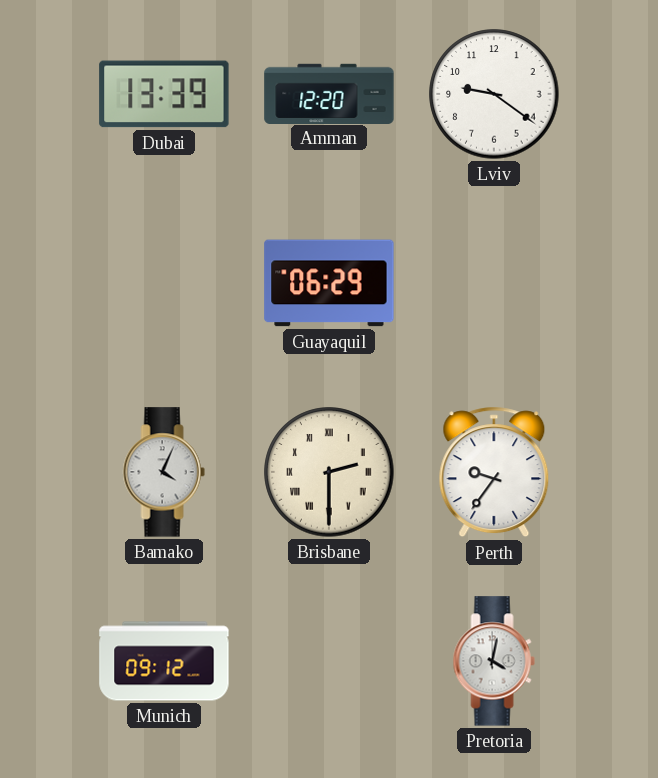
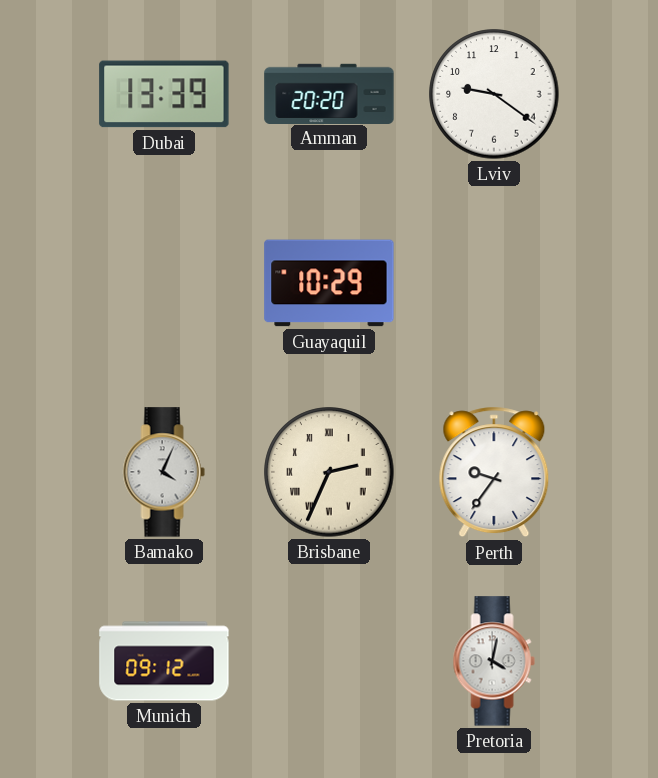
Amman: 12:20 -> 20:20
Guayaquil: 06:29 -> 10:29
Brisbane: 2:30 -> 2:34
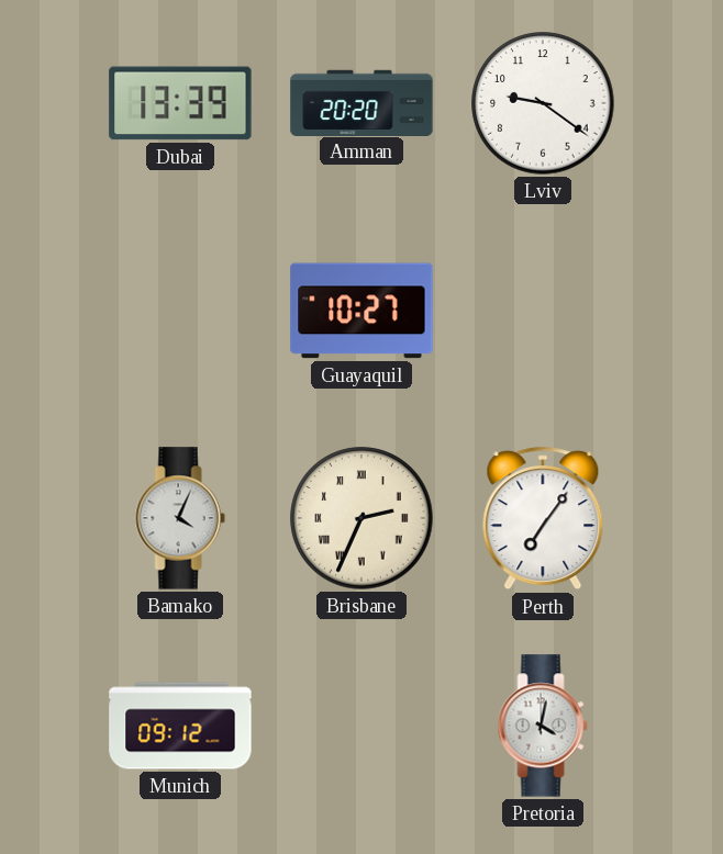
Guayaquil: 10:29 -> 10:27
Perth: 9:36 -> 7:06
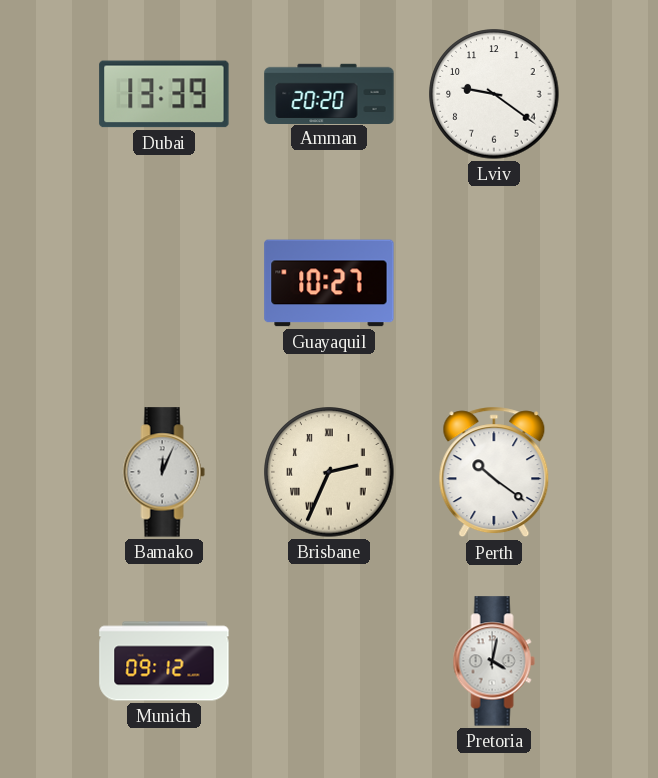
Bamako: 4:04 -> 12:04
Perth: 7:06 -> 10:21
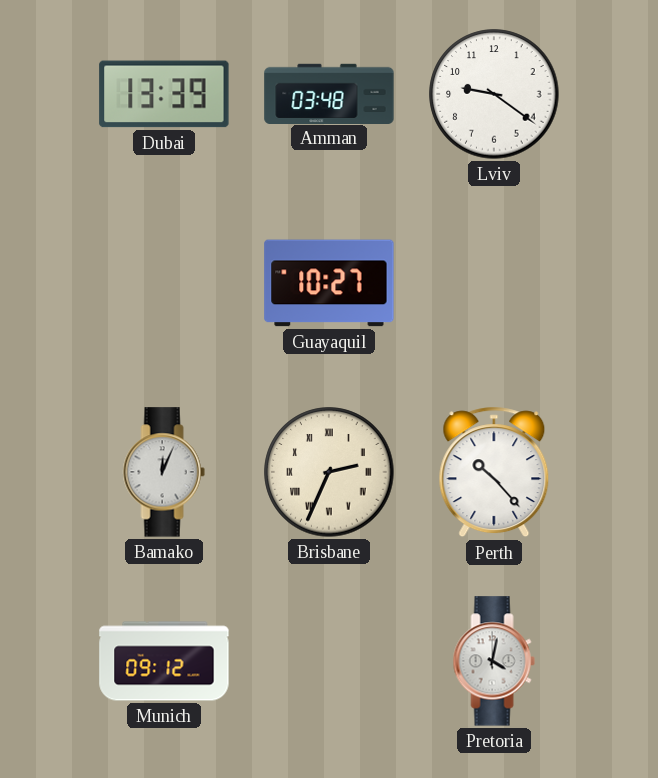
Amman: 20:20 -> 03:48
Perth: 10:21 -> 10:23
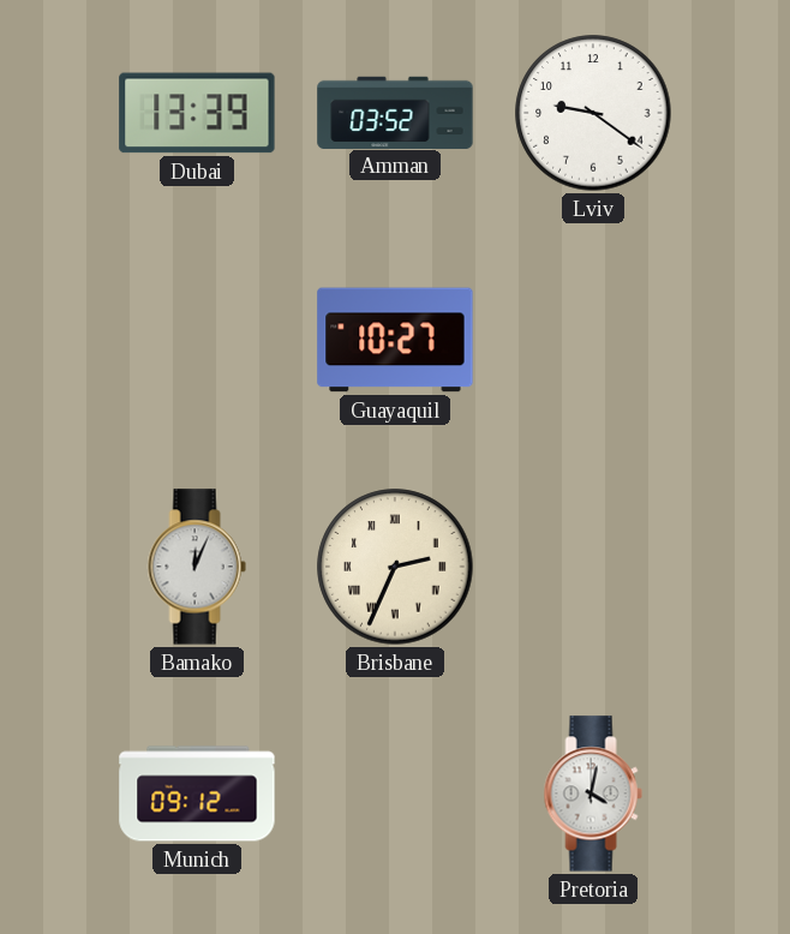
Amman: 03:48 -> 03:52
Perth: 10:23 -> none
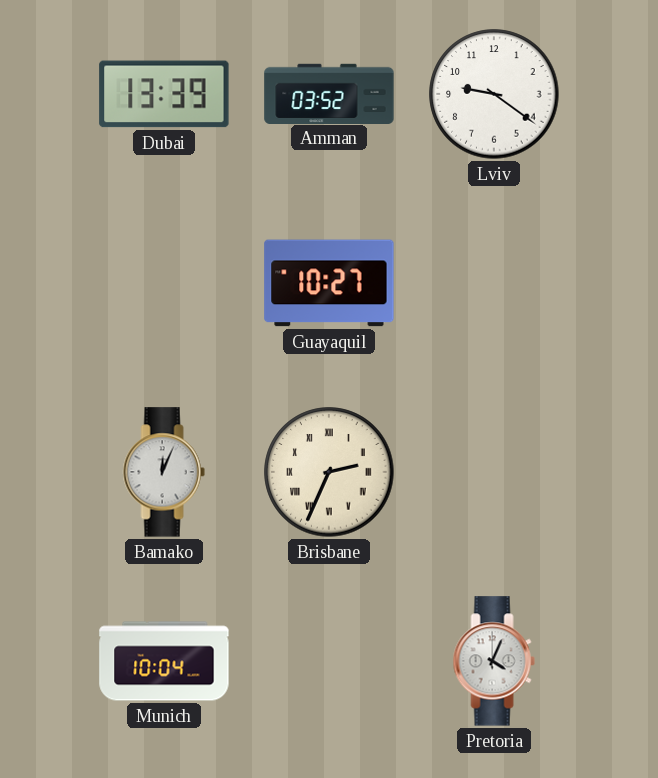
Munich: 09:12 -> 10:04
Pretoria: 4:02 -> 4:04
